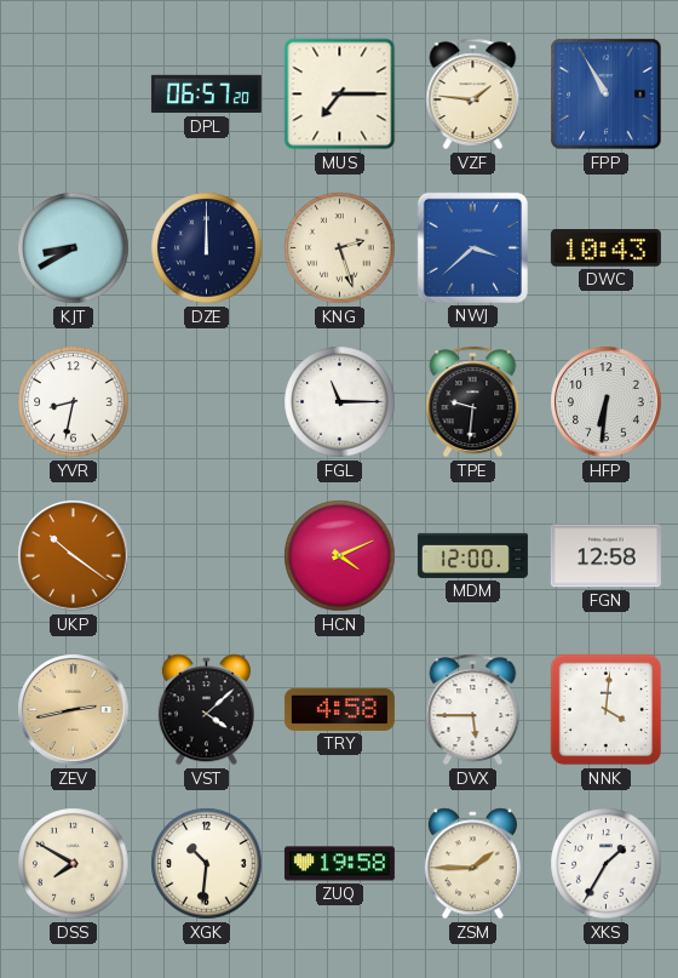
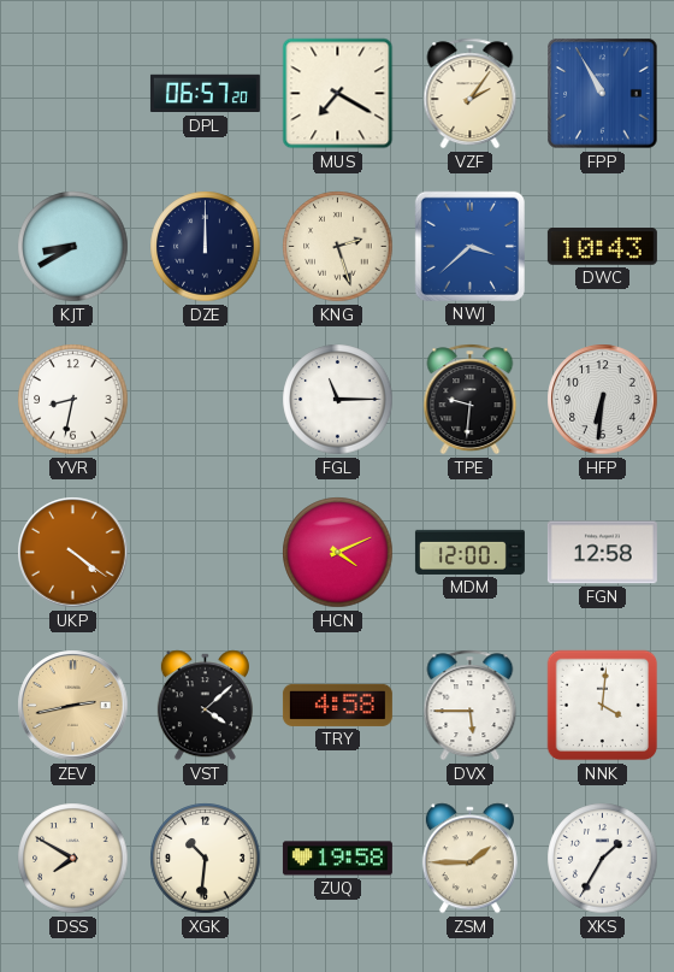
MUS: 7:15 -> 7:20
VZF: 1:46 -> 2:06
UKP: 10:21 -> 4:21
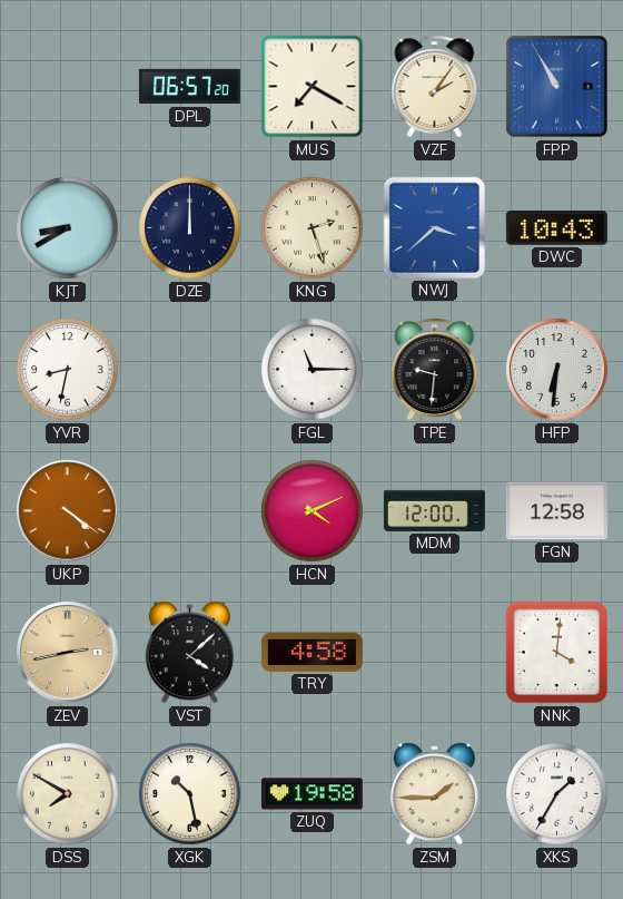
DVX: 5:45 -> none
XGK: 10:31 -> 10:28
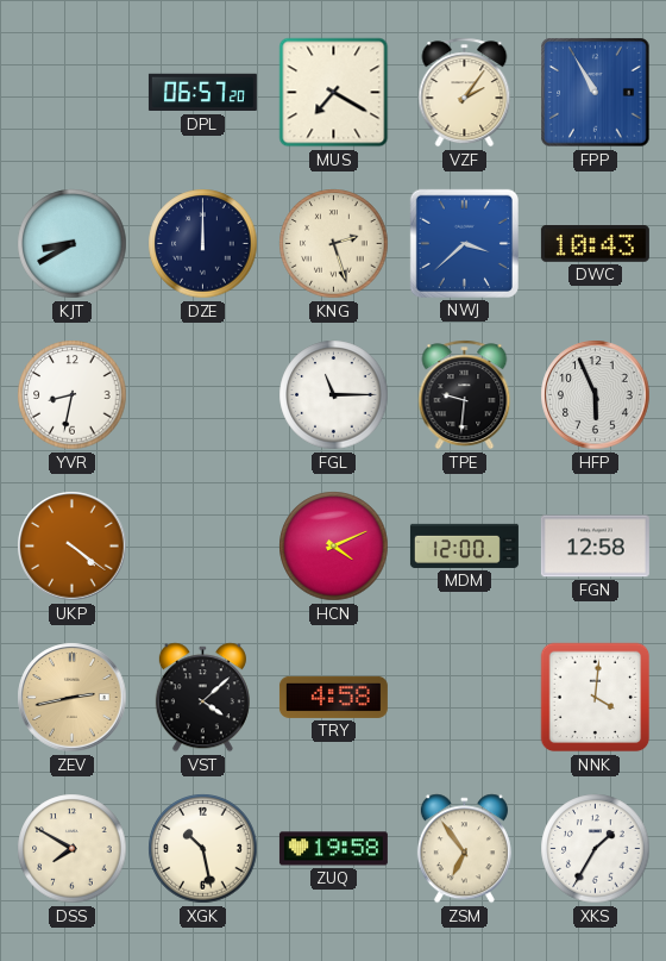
HFP: 6:31 -> 5:56
ZSM: 1:45 -> 6:54
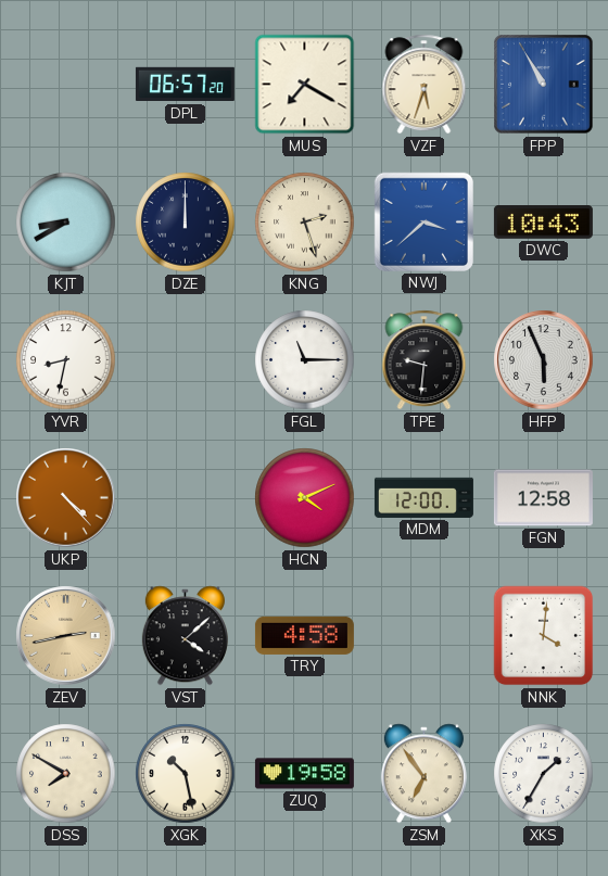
VZF: 2:06 -> 5:33
UKP: 4:21 -> 4:23
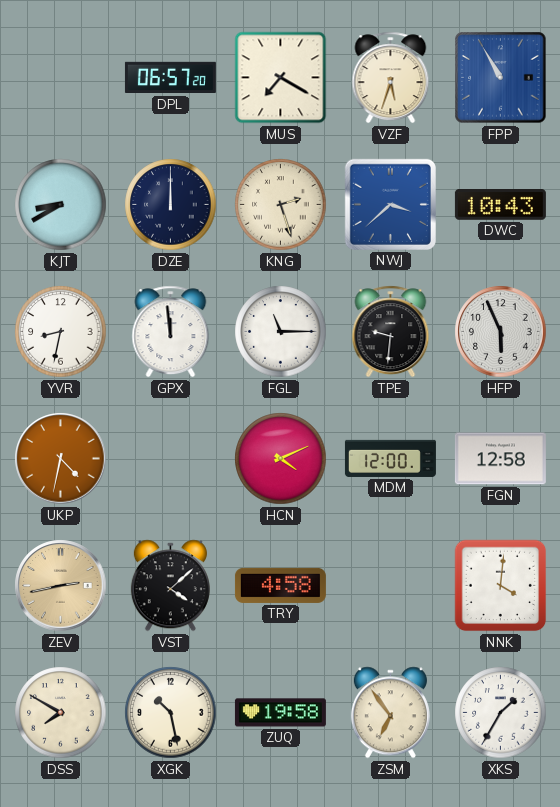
GPX: none -> 11:59
UKP: 4:23 -> 4:32
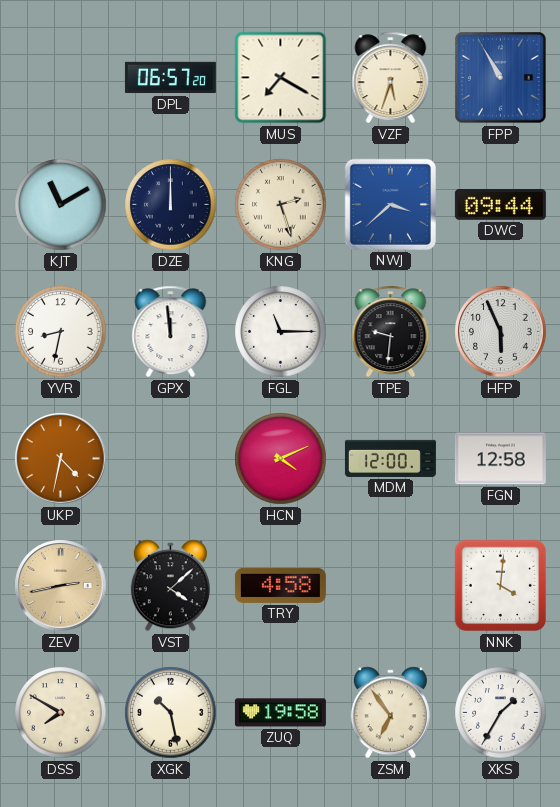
KJT: 8:40 -> 11:10
DWC: 10:43 -> 09:44
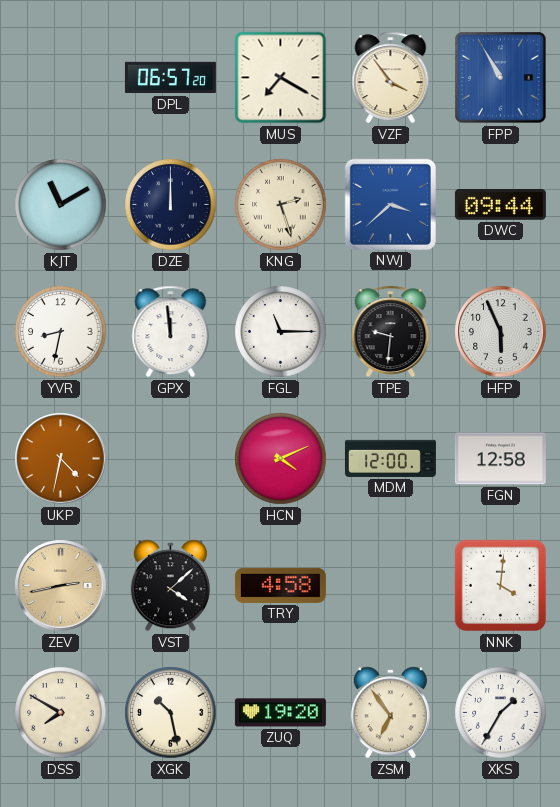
VZF: 5:33 -> 3:54
ZUQ: 19:58 -> 19:20
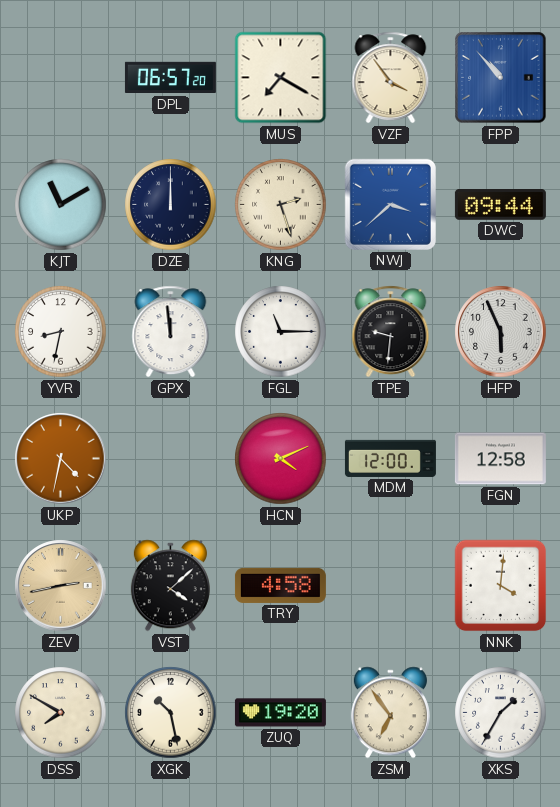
FPP: 10:55 -> 10:53
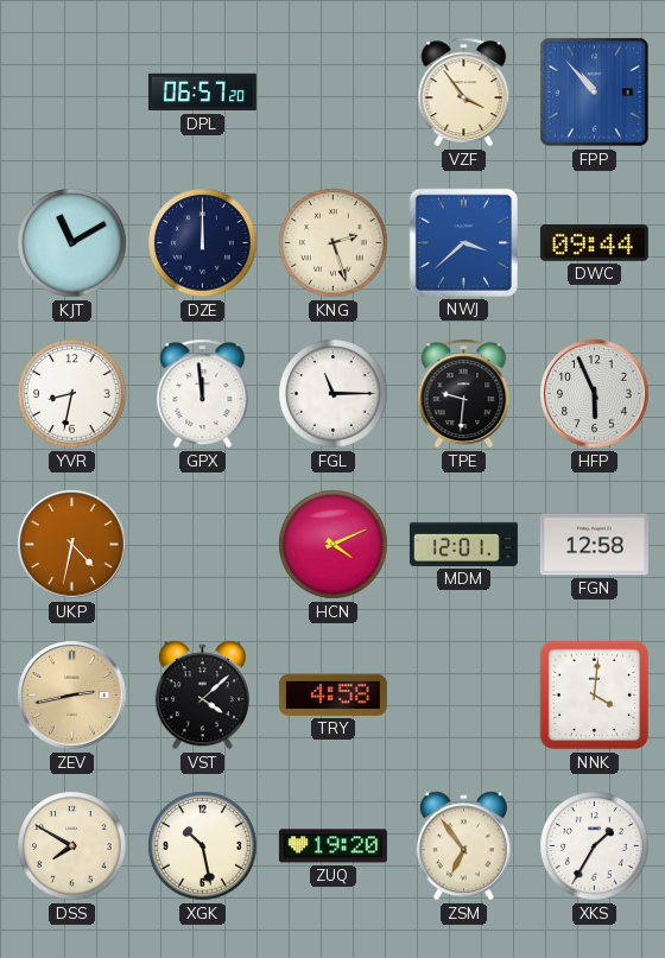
MUS: 7:20 -> none
MDM: 12:00 -> 12:01
